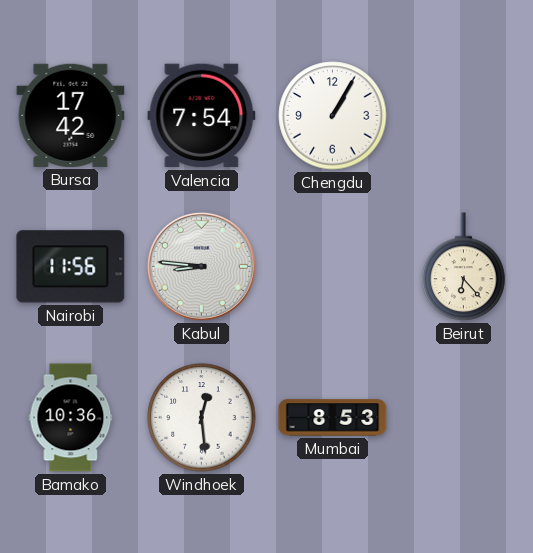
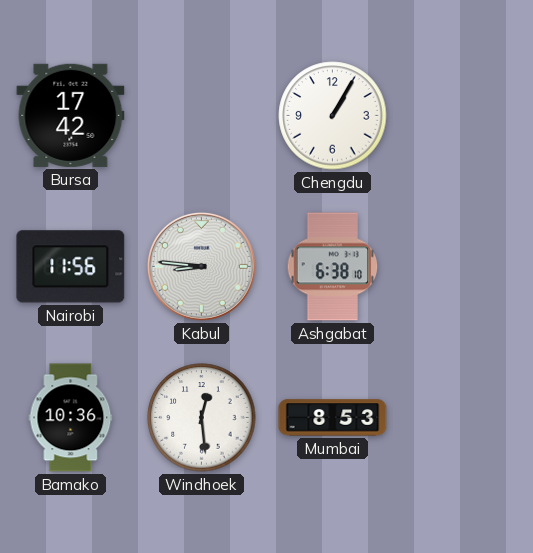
Valencia: 7:54 -> none
Ashgabat: none -> 6:38
Beirut: 6:23 -> none
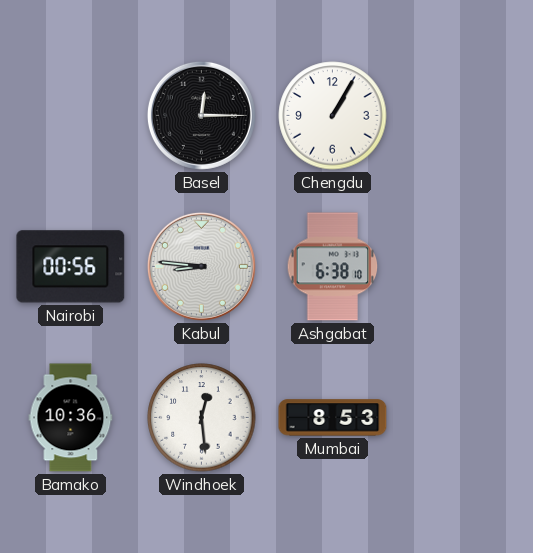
Bursa: 17:42 -> none
Basel: none -> 12:15
Nairobi: 11:56 -> 00:56
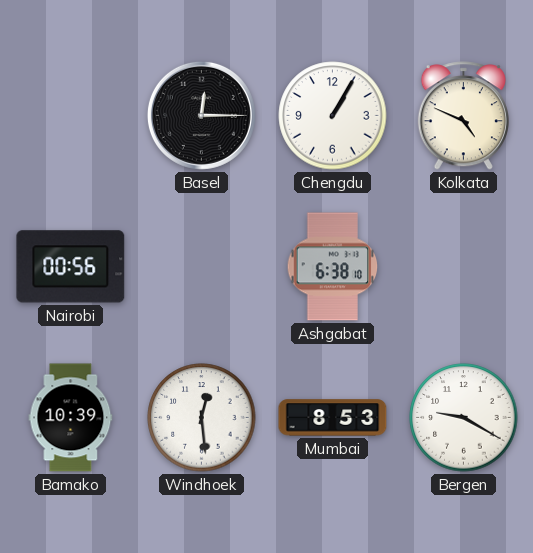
Kolkata: none -> 4:49
Kabul: 8:46 -> none
Bamako: 10:36 -> 10:39
Bergen: none -> 9:20
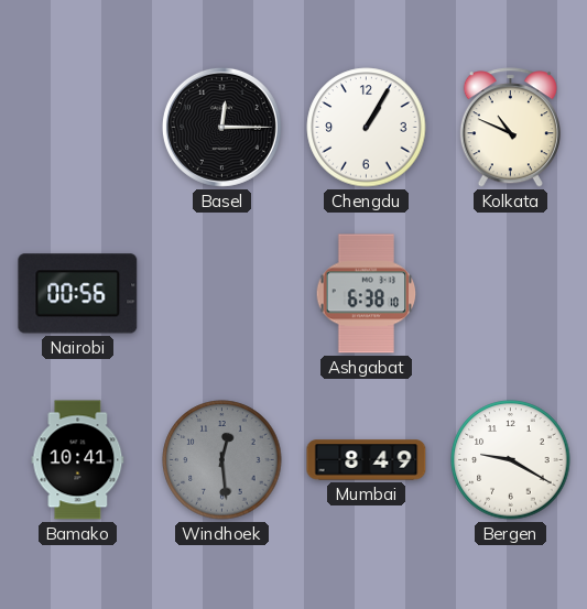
Kolkata: 4:49 -> 10:49
Bamako: 10:39 -> 10:41
Windhoek dial: white -> grey
Mumbai: 8:53 -> 8:49
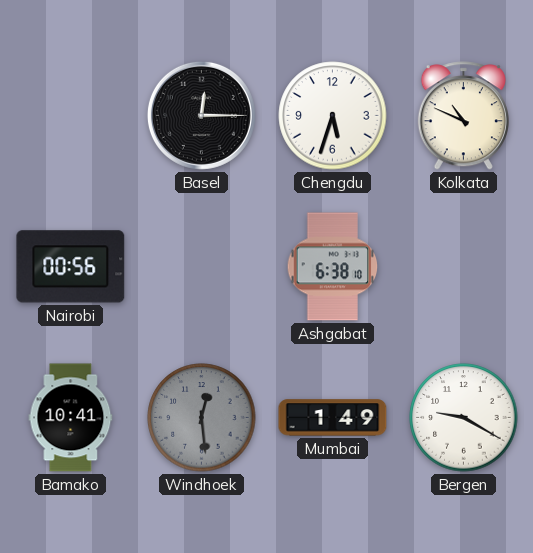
Chengdu: 1:05 -> 5:33
Mumbai: 8:49 -> 1:49
